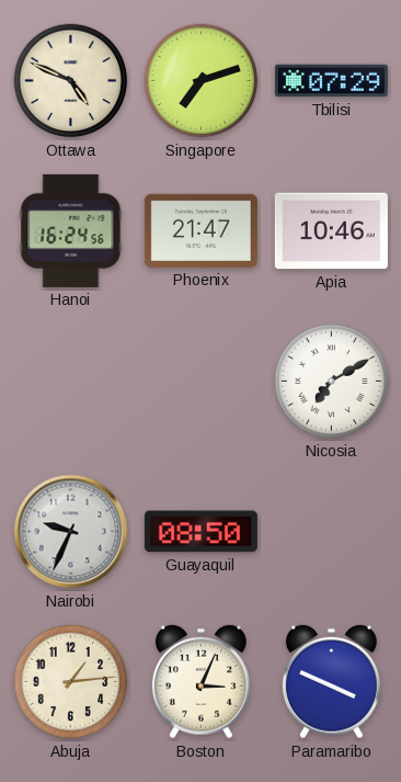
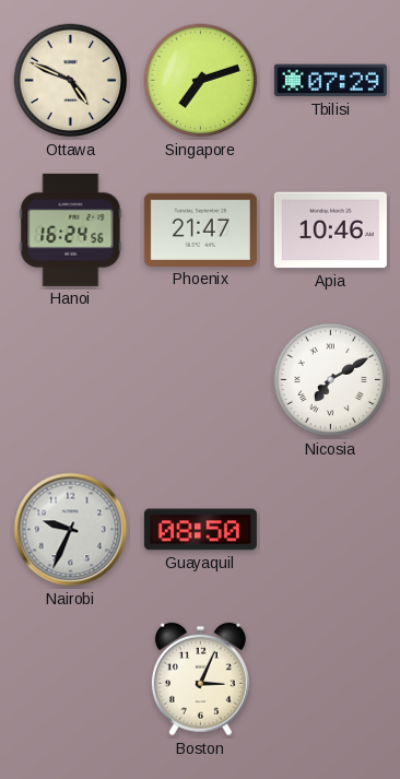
Abuja: 1:14 -> none
Paramaribo: 3:49 -> none
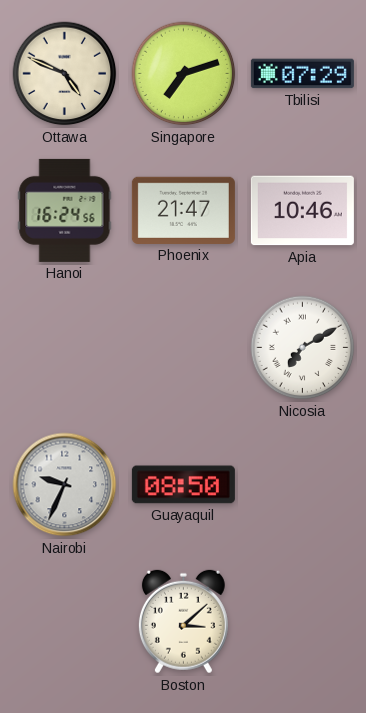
Boston: 3:04 -> 3:08
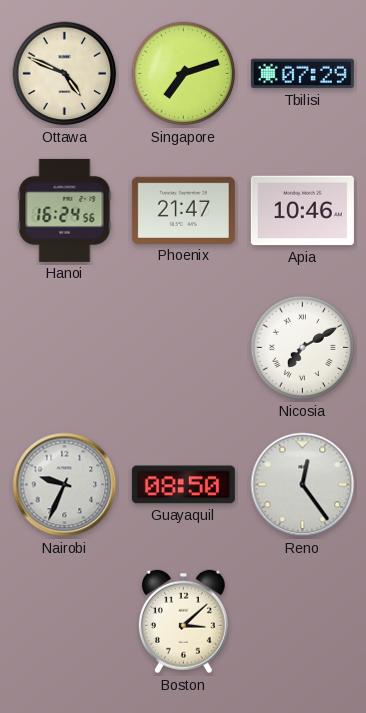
Reno: none -> 12:24
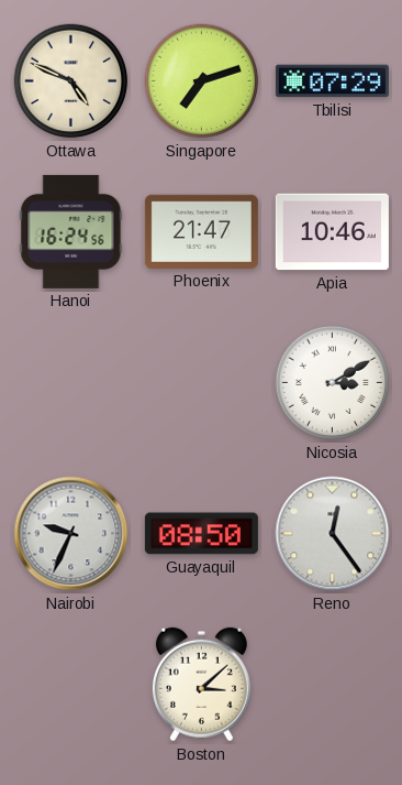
Nicosia: 7:10 -> 3:10
